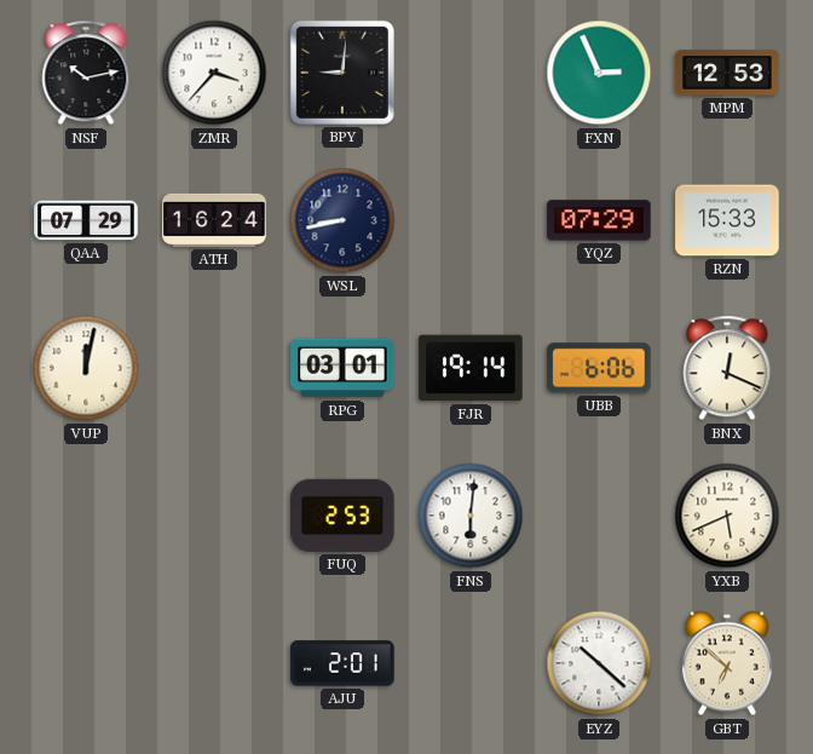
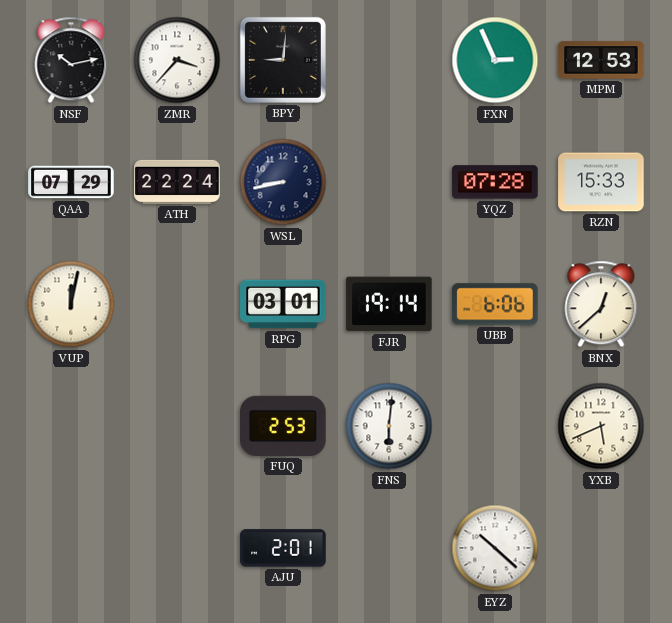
ATH: 16:24 -> 22:24
YQZ: 07:29 -> 07:28
BNX: 12:19 -> 12:38
GBT: 6:52 -> none
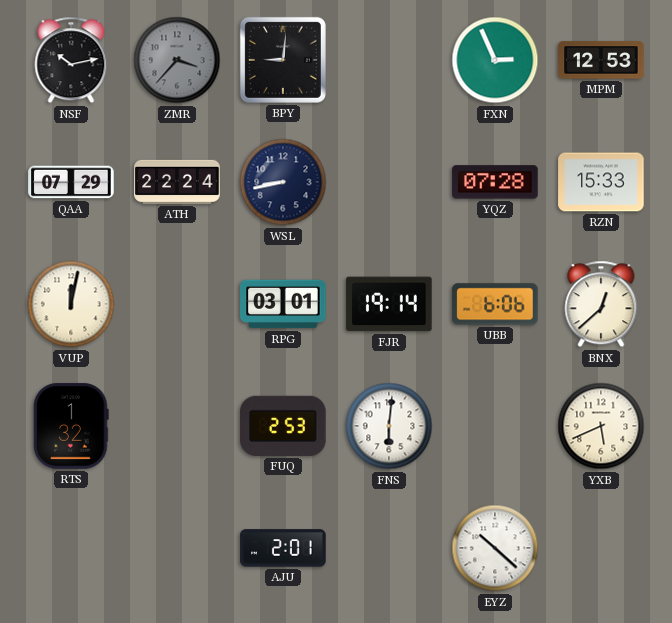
ZMR dial: white -> grey
RTS: none -> 1:32
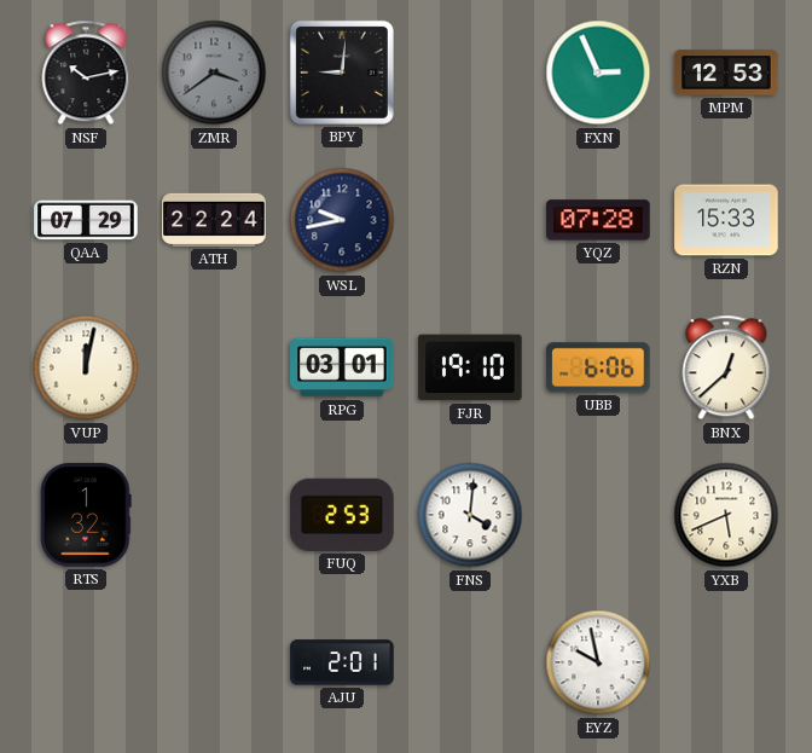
ZMR: 3:37 -> 3:39
WSL: 8:43 -> 9:43
FJR: 19:14 -> 19:10
FNS: 6:01 -> 4:01
EYZ: 10:22 -> 9:58
